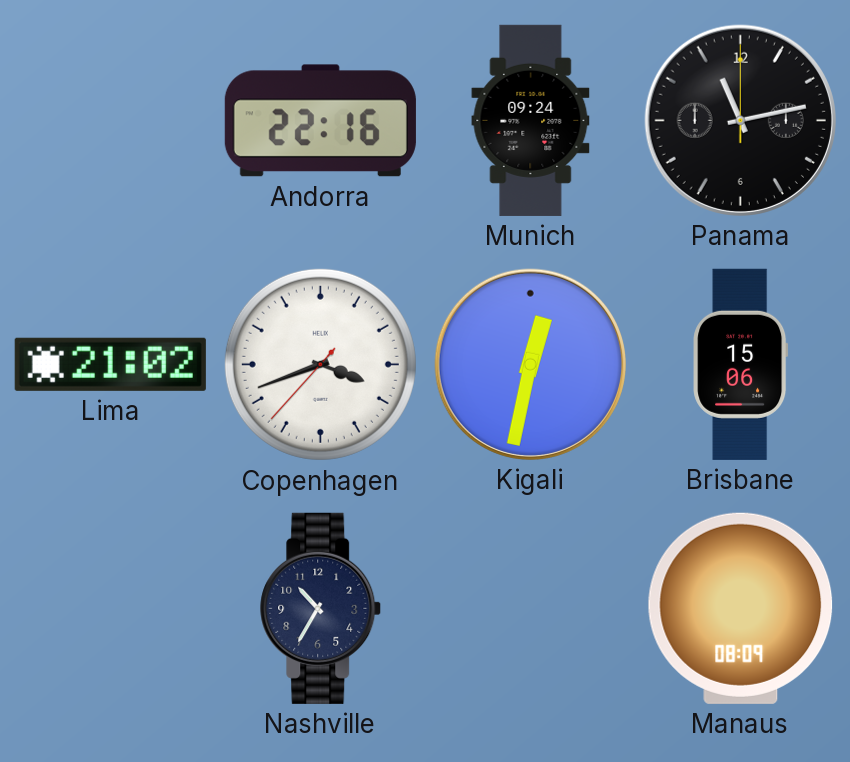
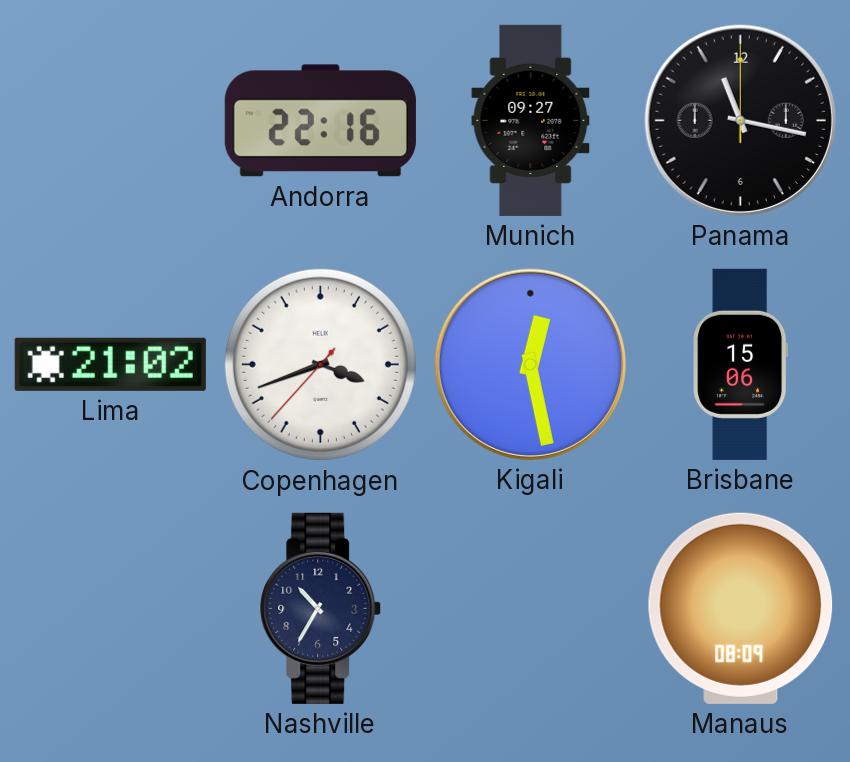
Munich: 09:24 -> 09:27
Panama: 11:13 -> 11:17
Kigali: 12:32 -> 12:28
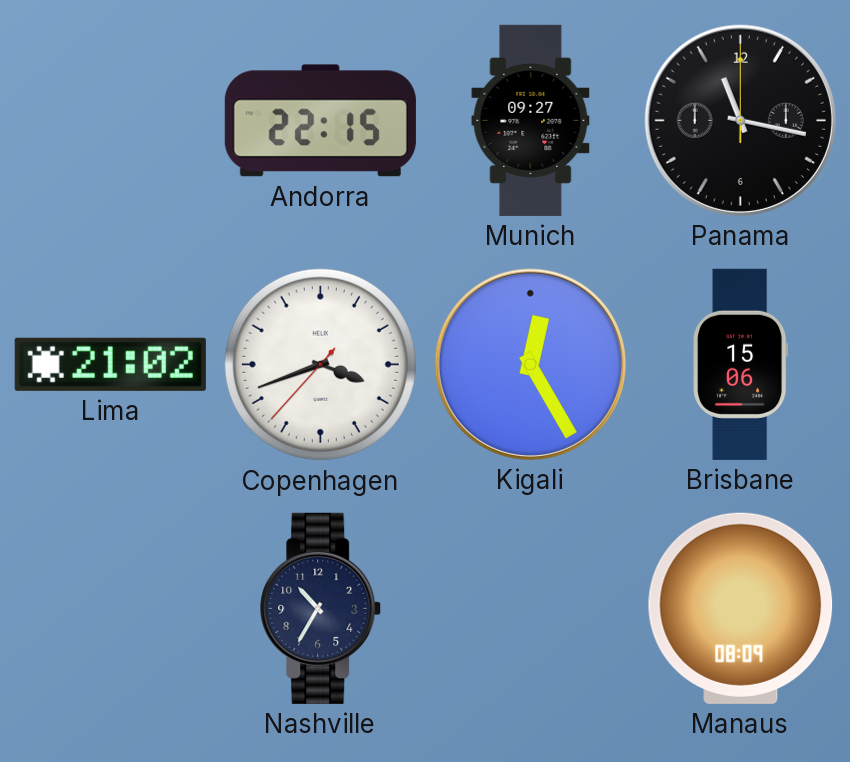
Andorra: 22:16 -> 22:15
Kigali: 12:28 -> 12:25
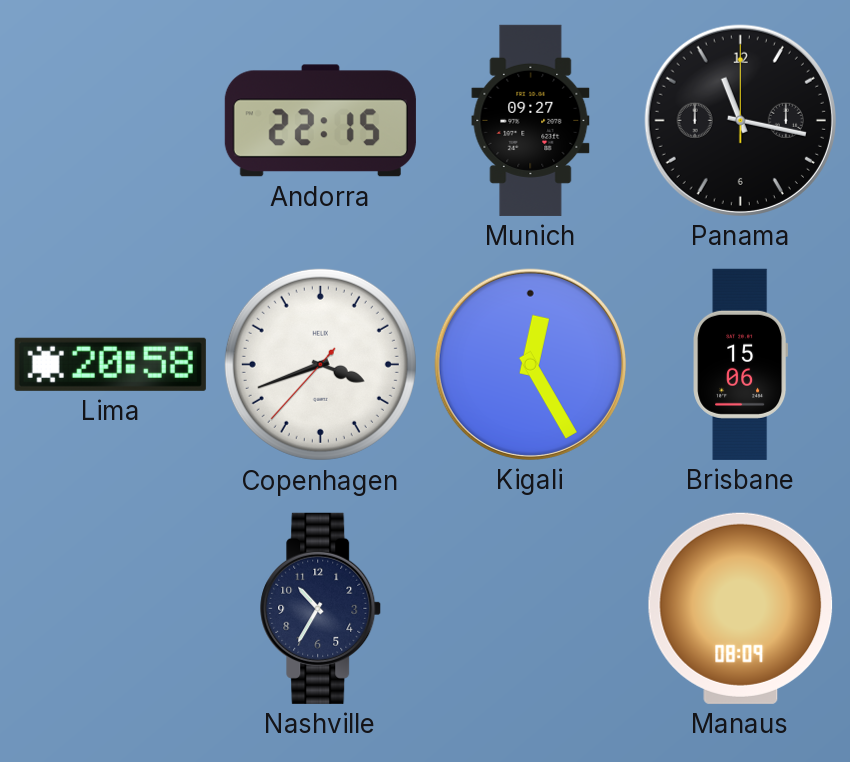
Lima: 21:02 -> 20:58
